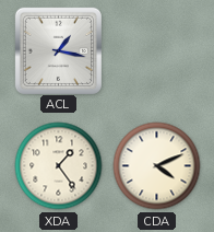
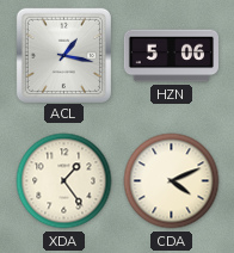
HZN: none -> 5:06
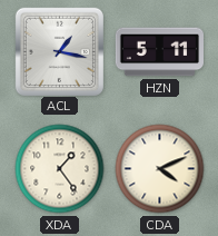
HZN: 5:06 -> 5:11
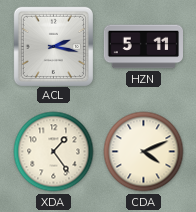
ACL: 1:17 -> 2:17
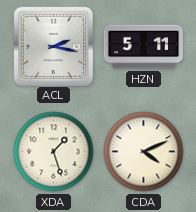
XDA: 1:24 -> 1:27
